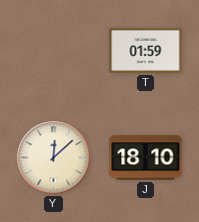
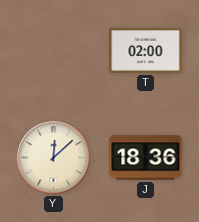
T: 01:59 -> 02:00
J: 18:10 -> 18:36
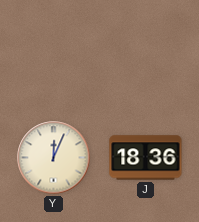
T: 02:00 -> none
Y: 12:08 -> 12:04
